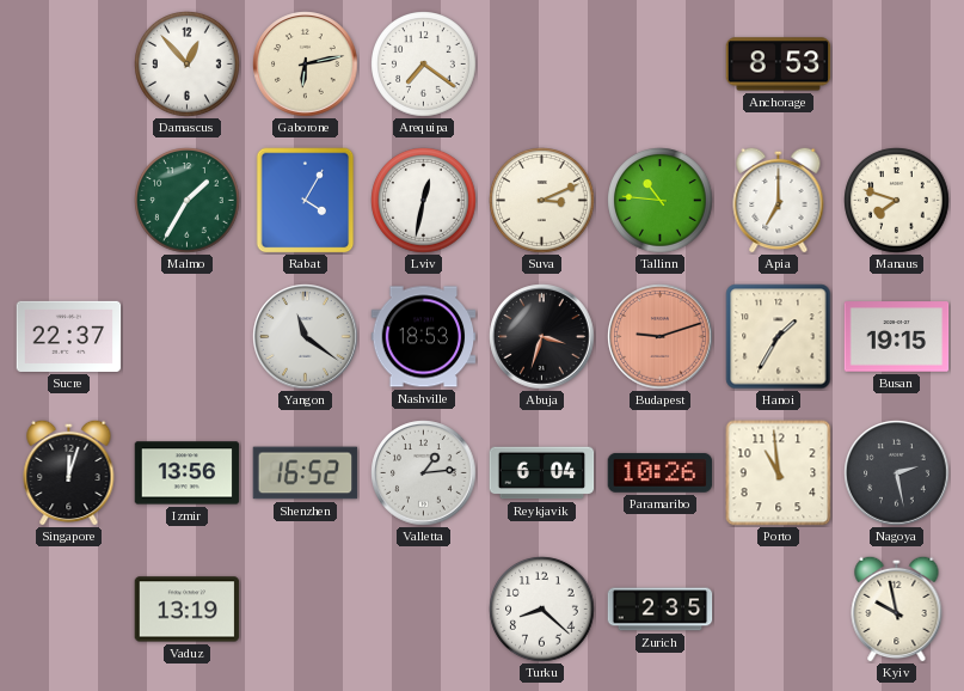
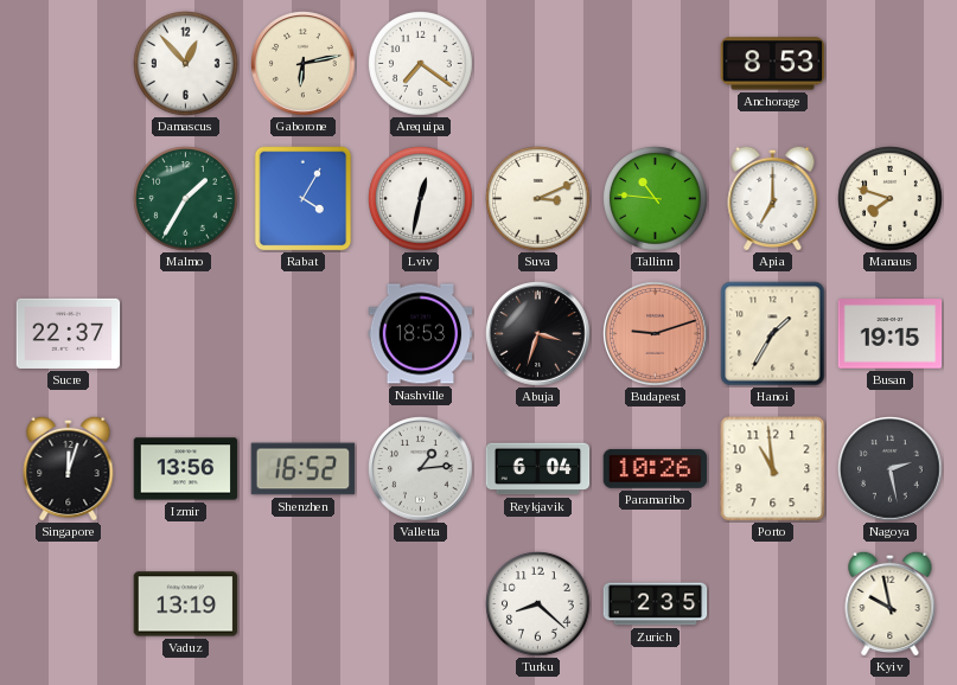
Yangon: 11:21 -> none
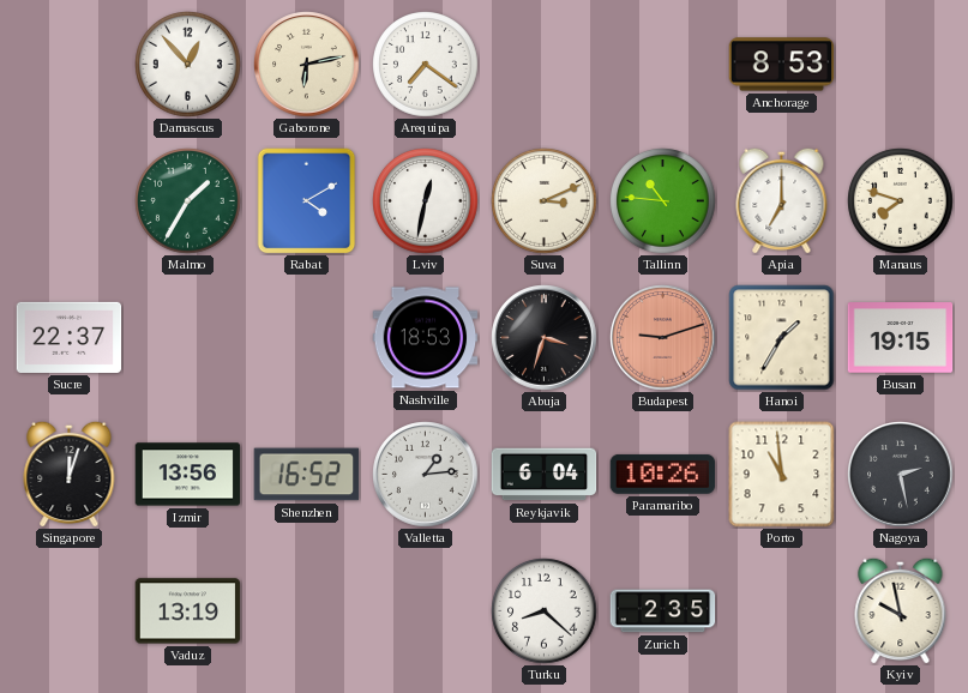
Rabat: 4:05 -> 4:10
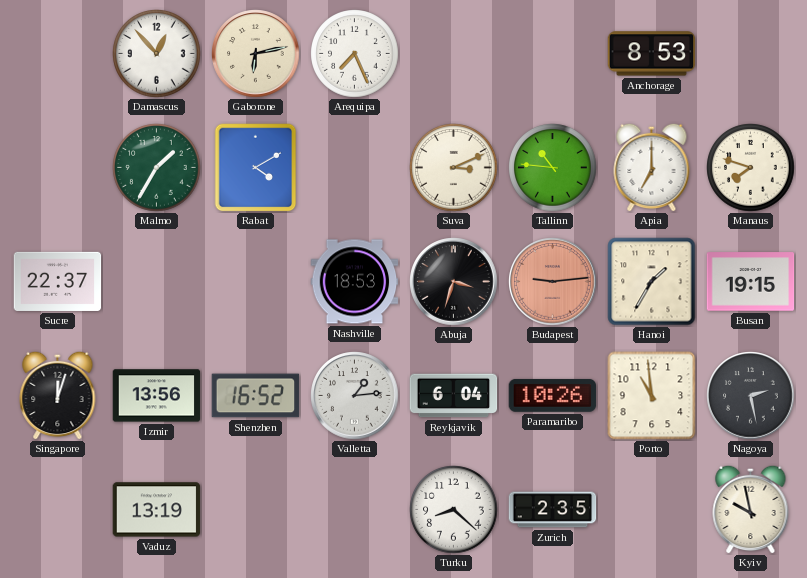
Arequipa: 7:21 -> 7:26
Lviv: 12:32 -> none
Budapest: 9:12 -> 9:14
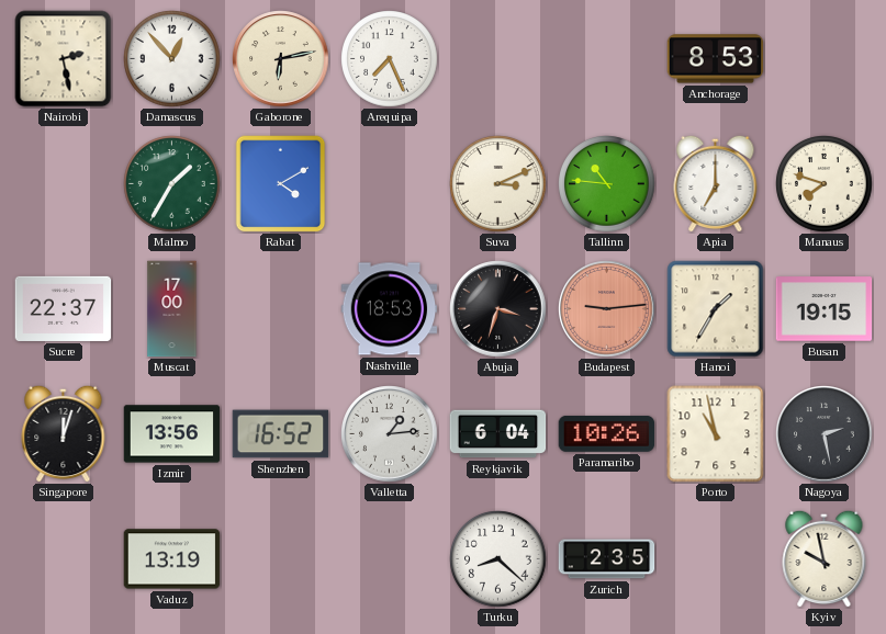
Nairobi: none -> 2:28
Muscat: none -> 17:00
Porto: 10:59 -> 10:58
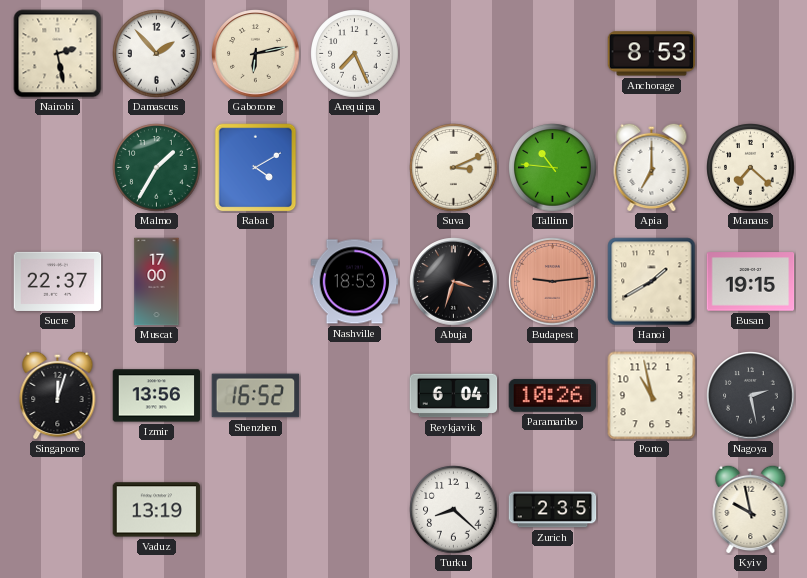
Damascus: 12:53 -> 1:53
Manaus: 7:48 -> 7:22
Hanoi: 1:35 -> 1:40
Valletta: 1:14 -> none
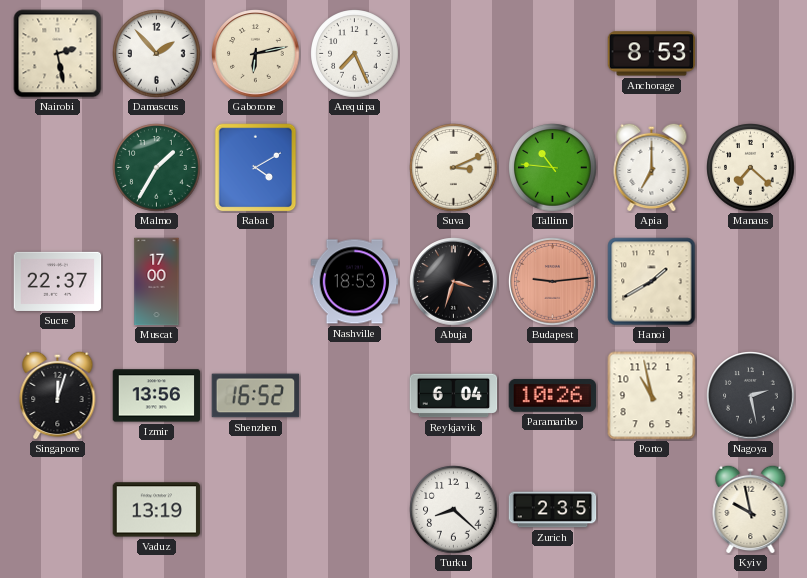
Busan: 19:15 -> none
